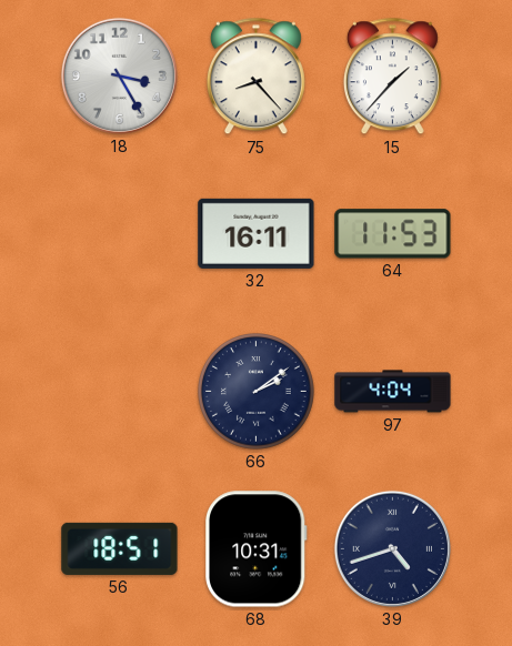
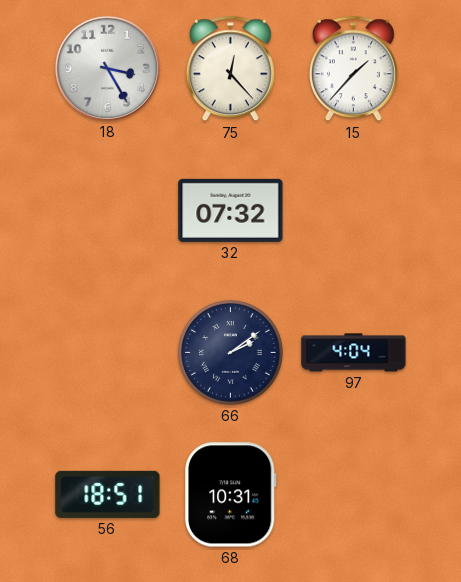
75: 8:23 -> 12:23
32: 16:11 -> 07:32
64: 11:53 -> none
39: 4:42 -> none
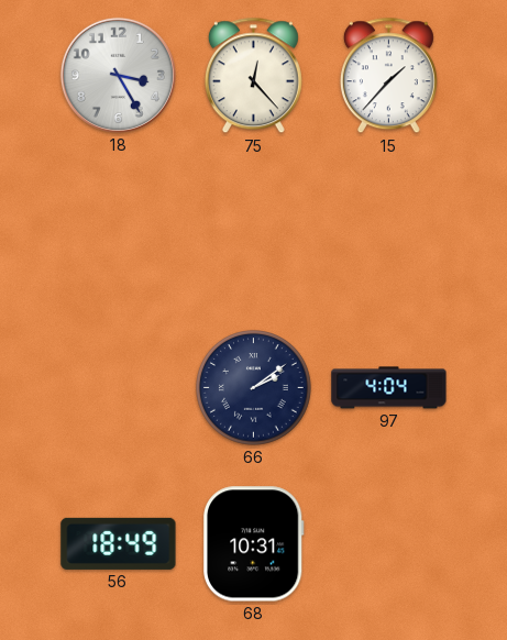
32: 07:32 -> none
56: 18:51 -> 18:49
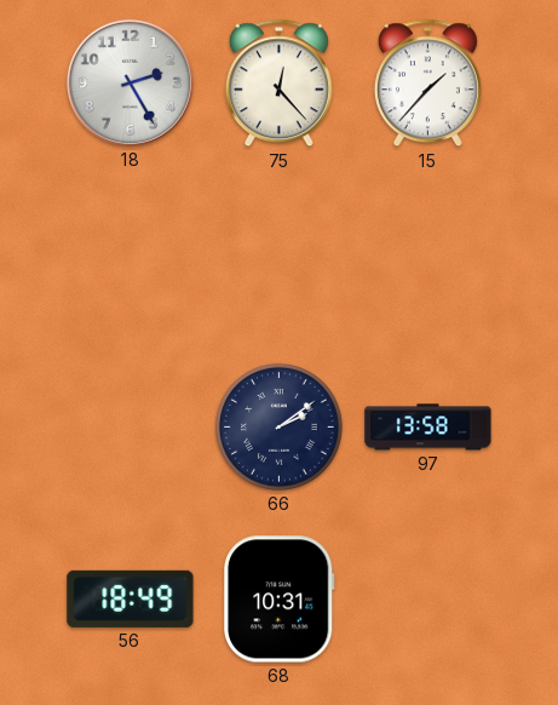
18: 3:25 -> 2:25
97: 4:04 -> 13:58
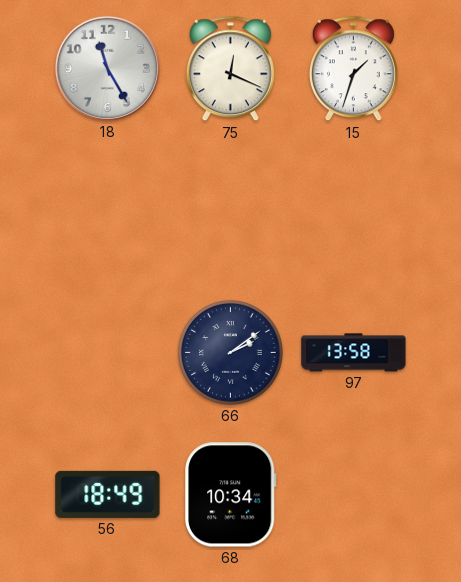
18: 2:25 -> 11:25
75: 12:23 -> 12:19
15: 1:37 -> 1:33
68: 10:31 -> 10:34
